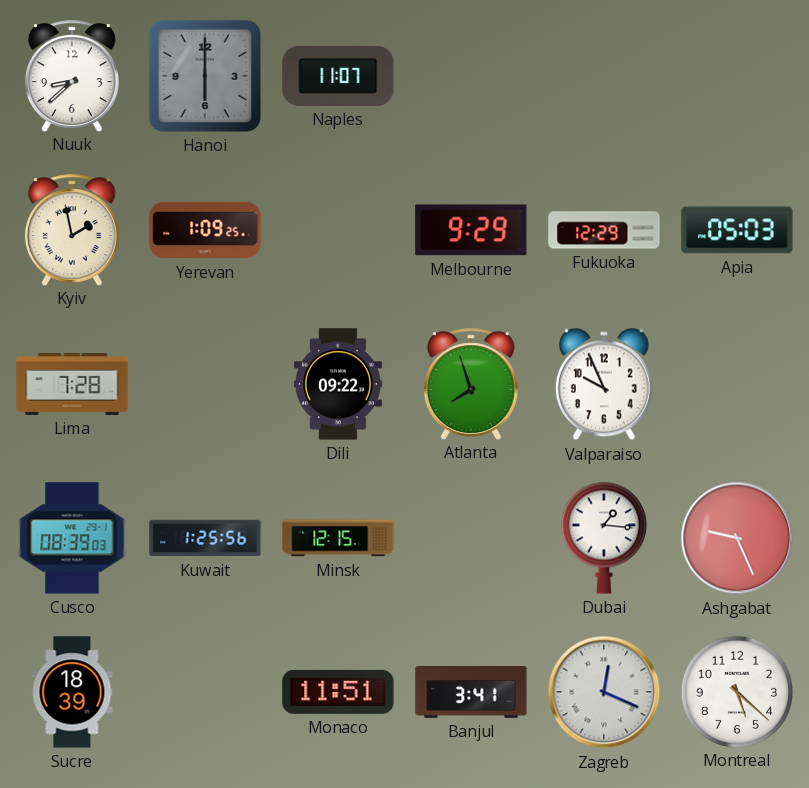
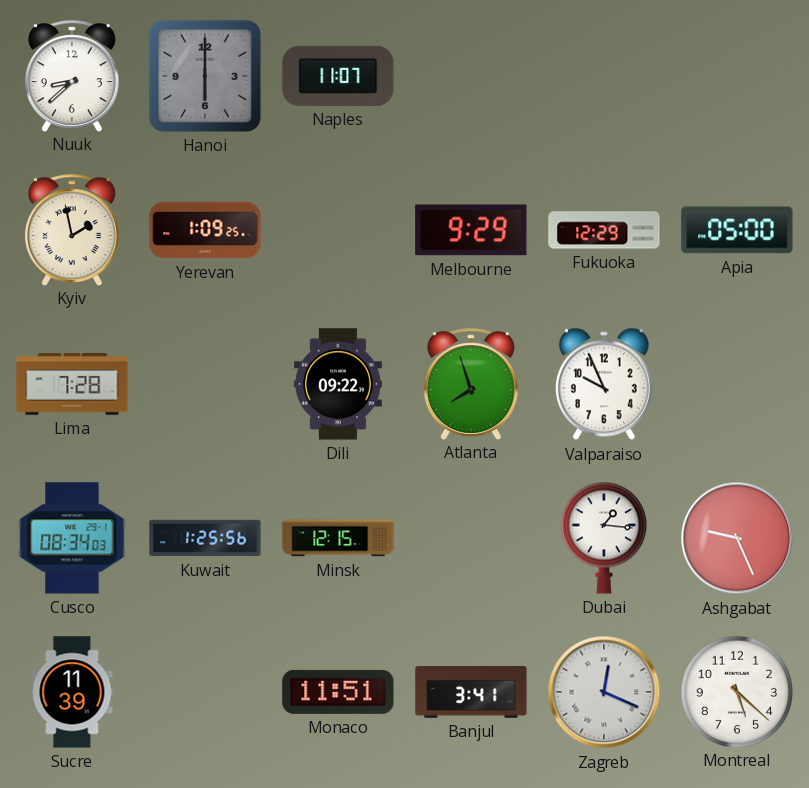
Apia: 05:03 -> 05:00
Cusco: 08:39 -> 08:34
Sucre: 18:39 -> 11:39
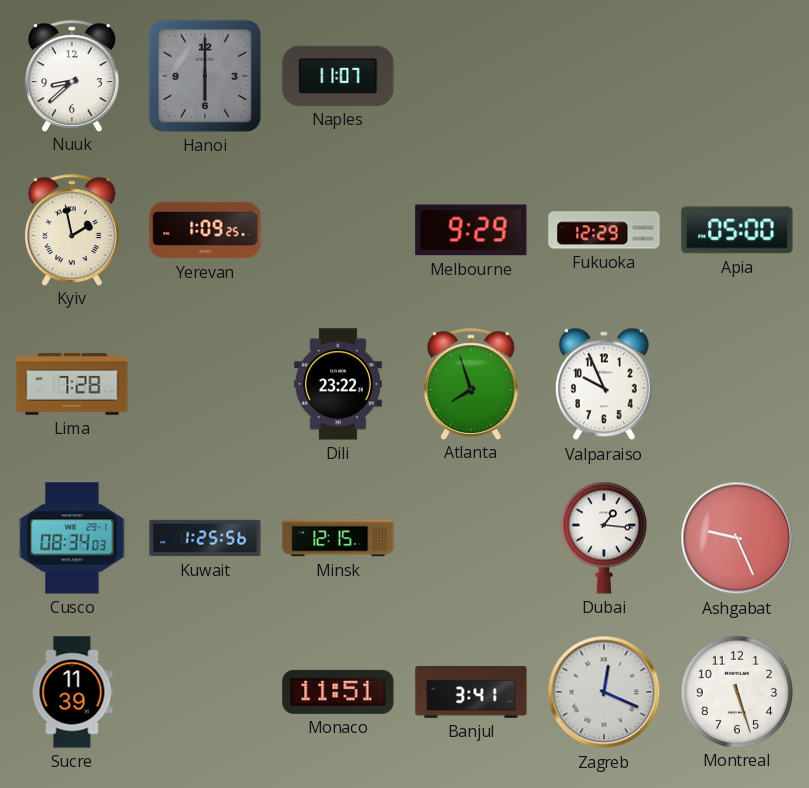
Dili: 09:22 -> 23:22
Montreal: 5:22 -> 5:27
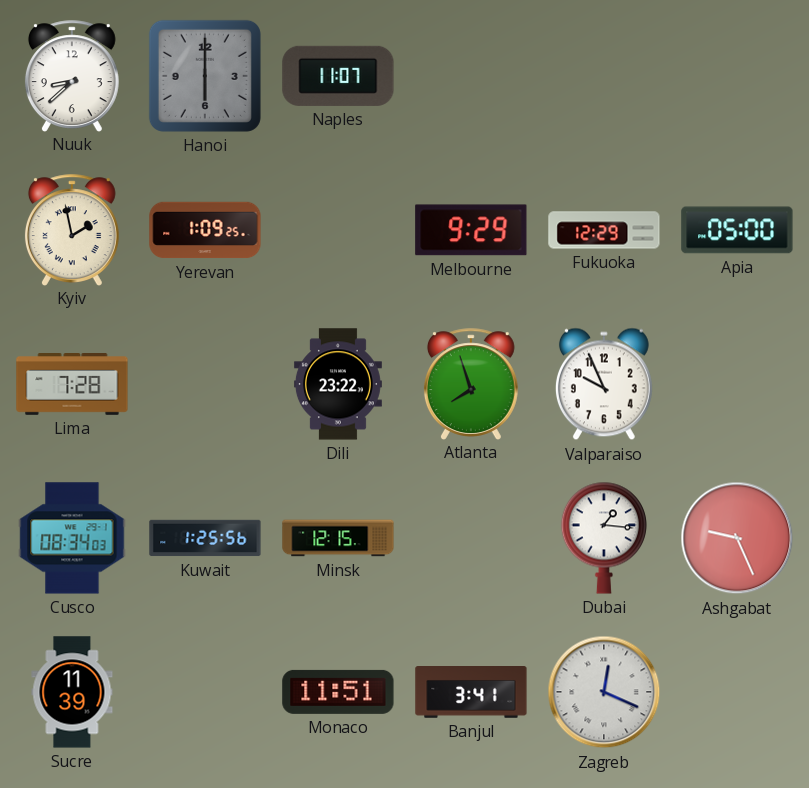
Montreal: 5:27 -> none
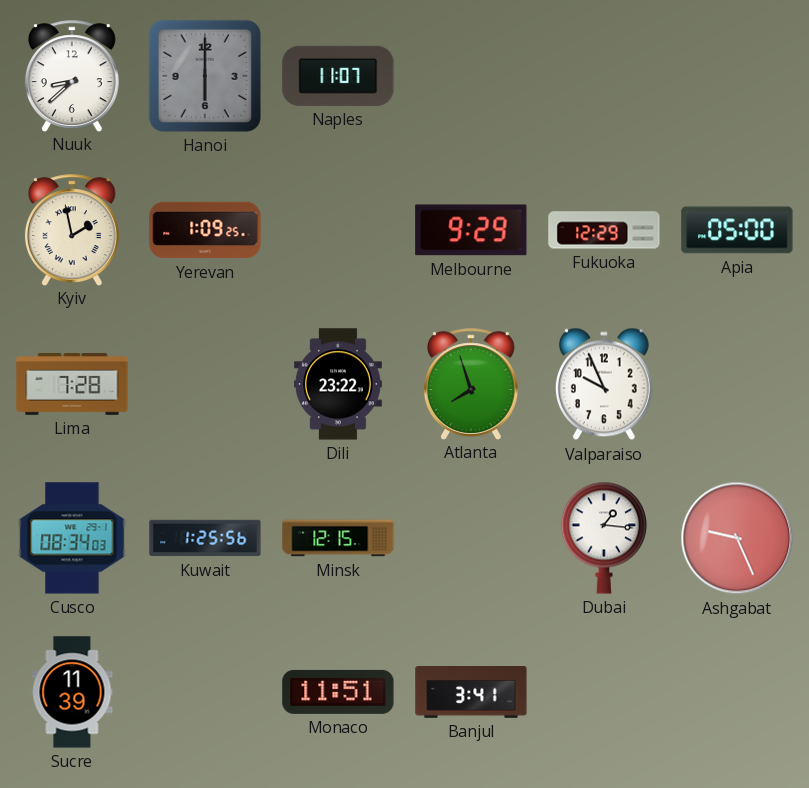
Zagreb: 12:19 -> none
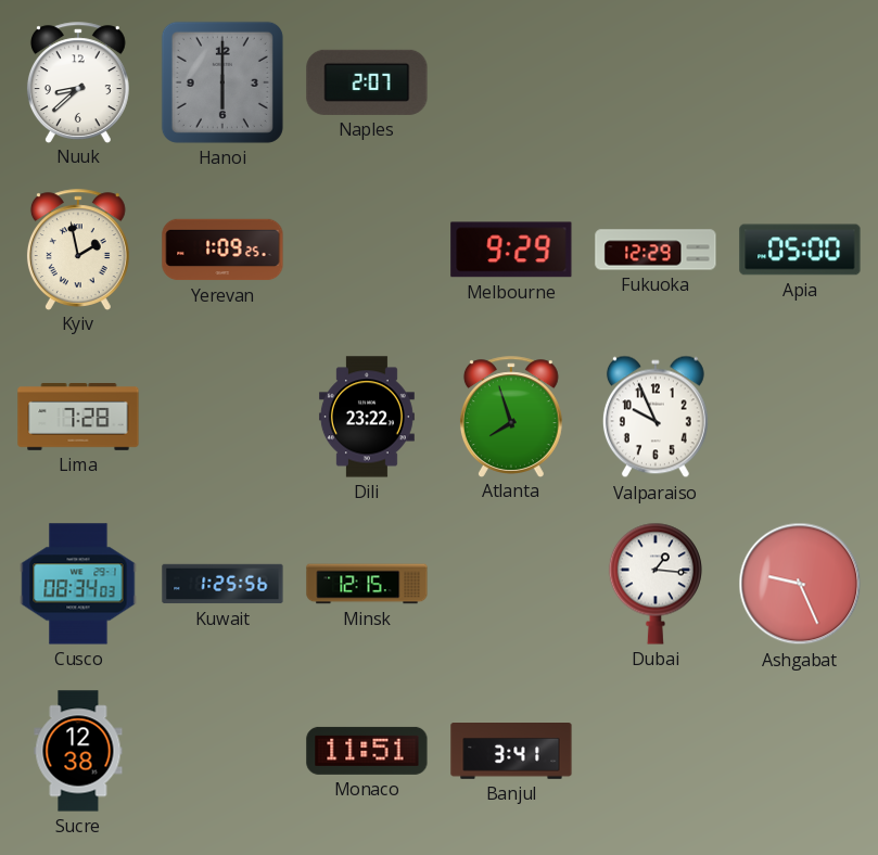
Naples: 11:07 -> 2:07
Sucre: 11:39 -> 12:38
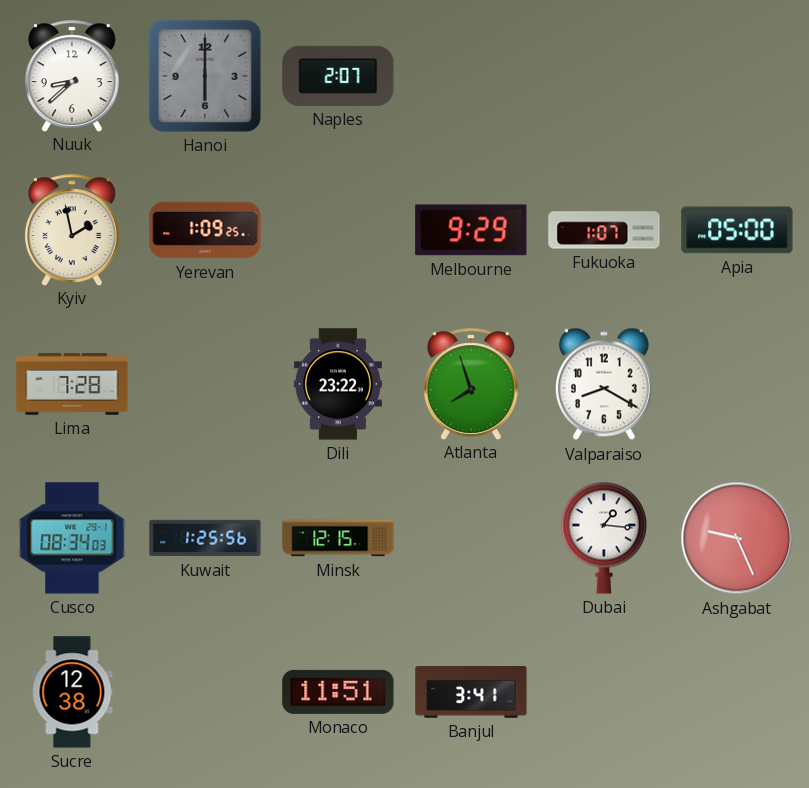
Fukuoka: 12:29 -> 1:07
Valparaiso: 9:56 -> 8:20
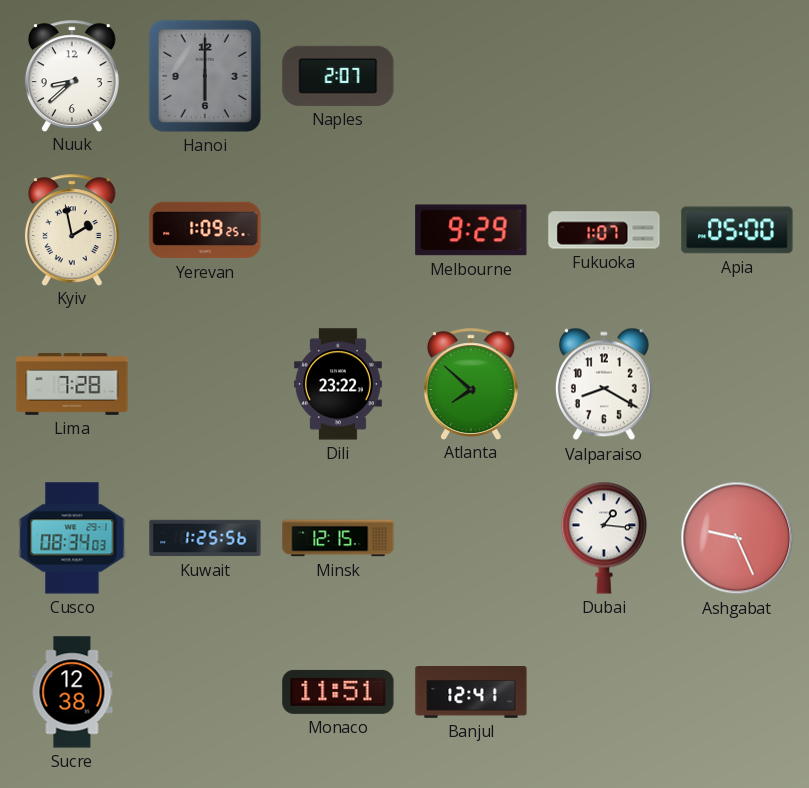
Atlanta: 7:57 -> 7:52
Banjul: 3:41 -> 12:41
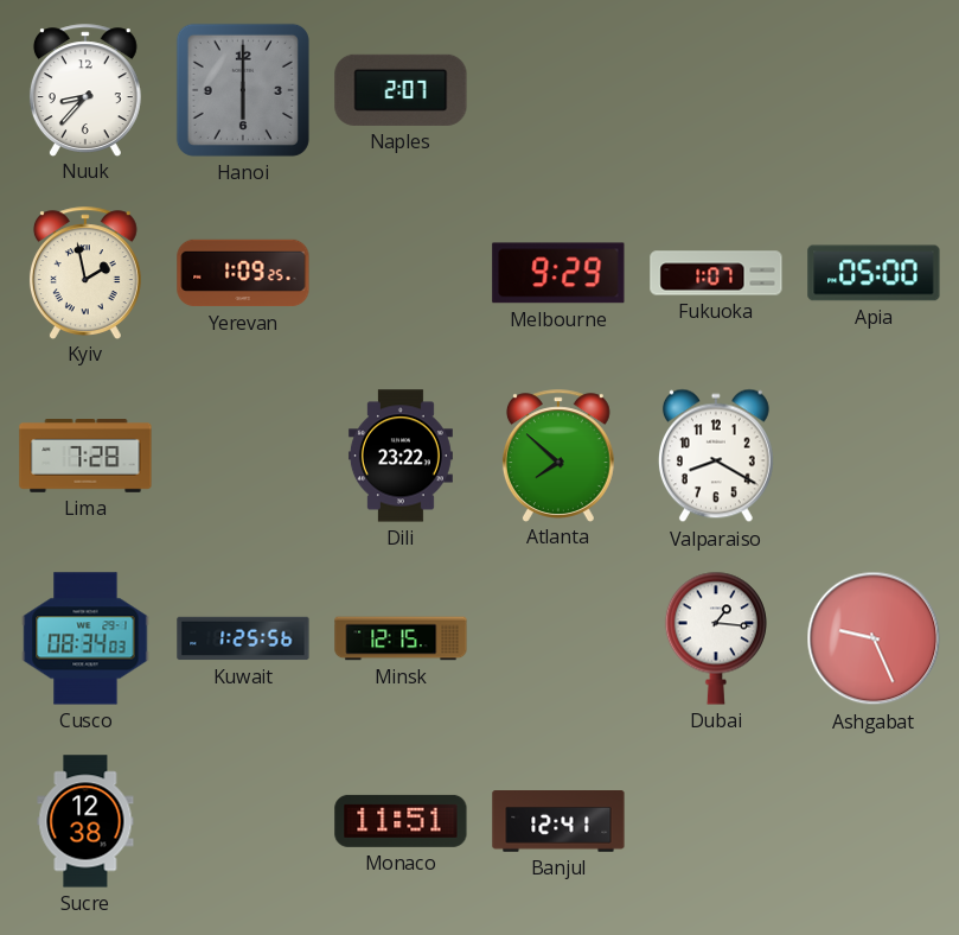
Nuuk: 8:38 -> 8:37
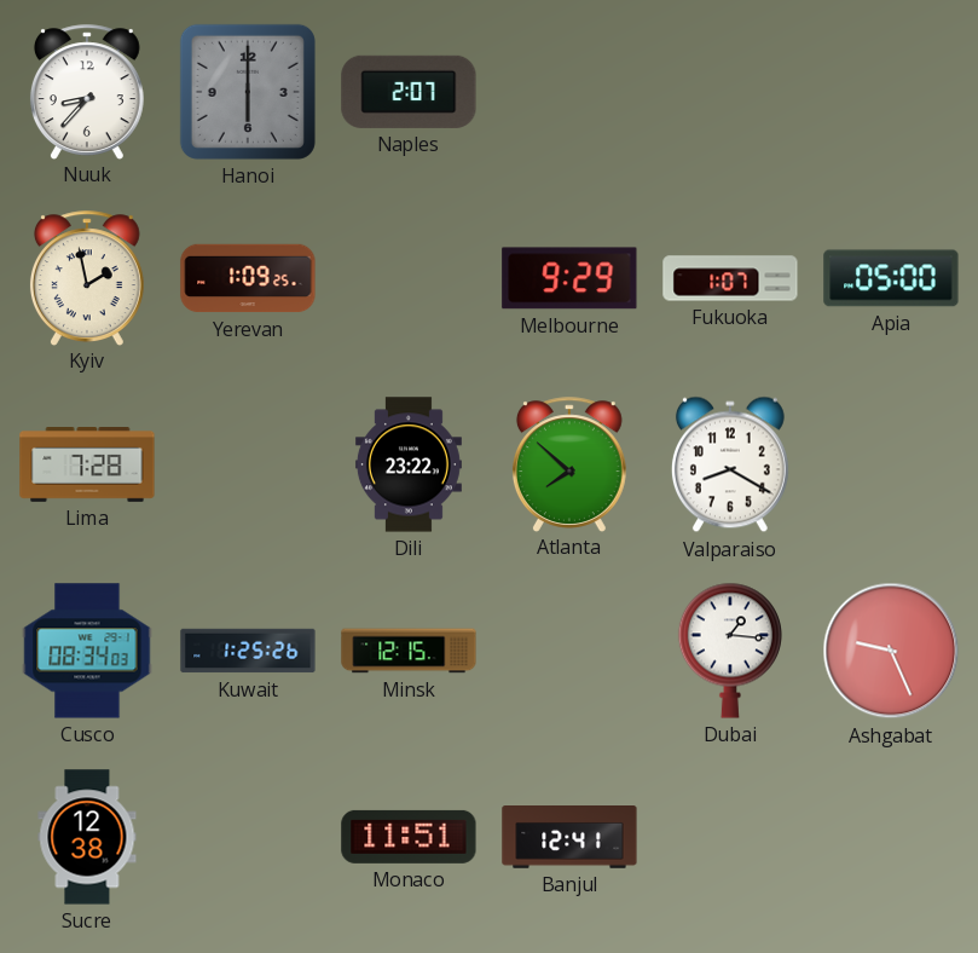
Kuwait: 1:25:56 -> 1:25:26
